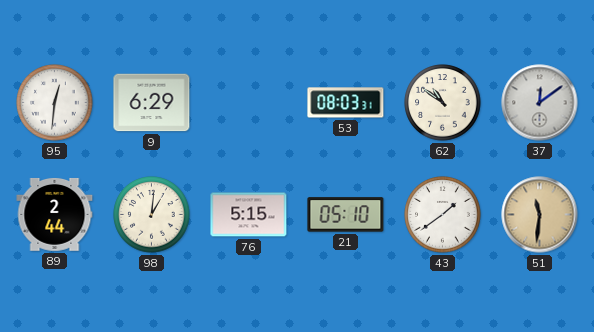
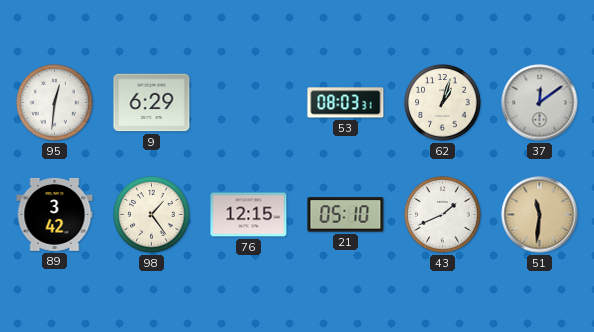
62: 10:51 -> 1:03
89: 2:44 -> 3:42
98: 1:01 -> 1:24
76: 5:15 -> 12:15
43: 1:39 -> 1:41
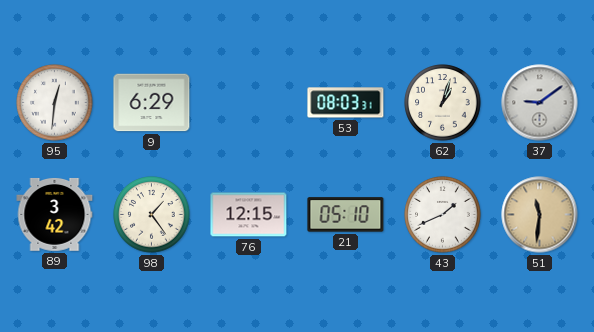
37: 12:09 -> 9:09
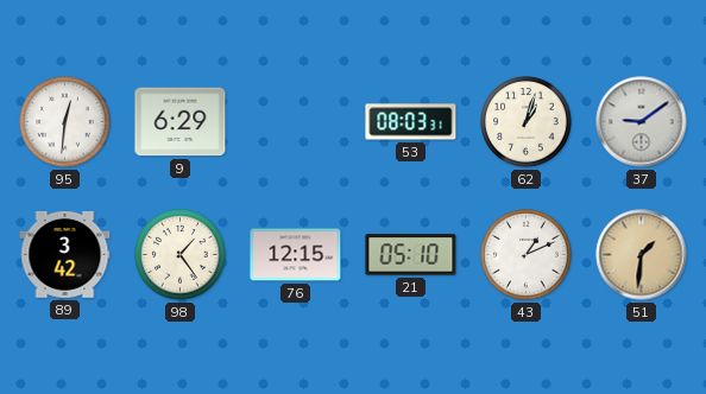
43: 1:41 -> 1:11
51: 11:31 -> 1:31
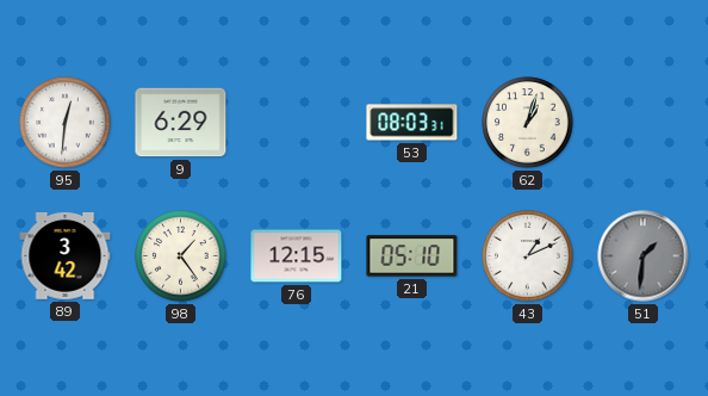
37: 9:09 -> none
51 dial: champagne -> grey
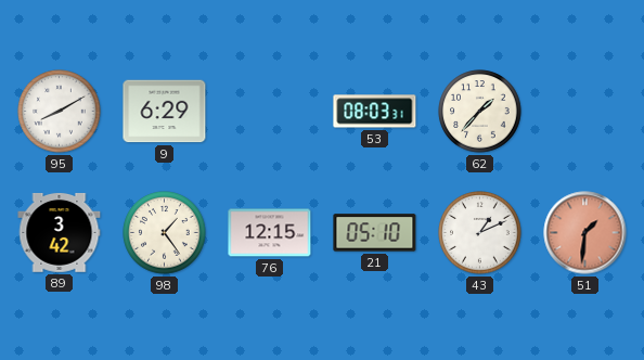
95: 12:31 -> 8:10
62: 1:03 -> 1:37
51 dial: grey -> salmon
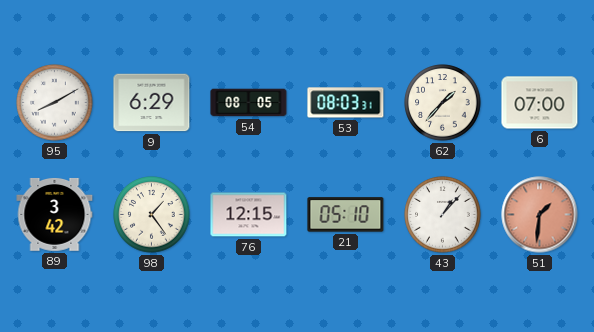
54: none -> 08:05
6: none -> 07:00
43: 1:11 -> 1:07
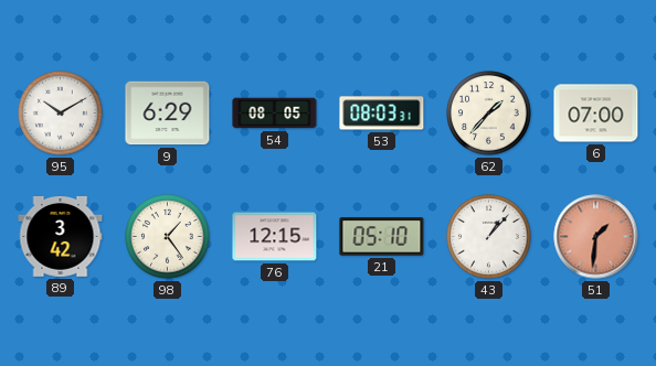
95: 8:10 -> 10:10
